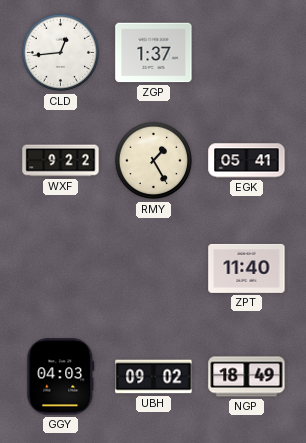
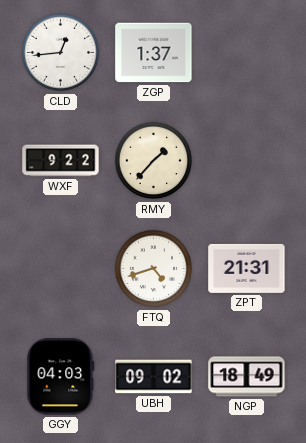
RMY: 1:25 -> 1:37
EGK: 05:41 -> none
FTQ: none -> 4:42
ZPT: 11:40 -> 21:31
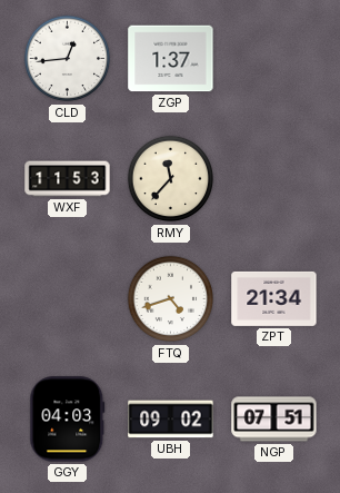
WXF: 9:22 -> 11:53
RMY: 1:37 -> 11:37
ZPT: 21:31 -> 21:34
NGP: 18:49 -> 07:51
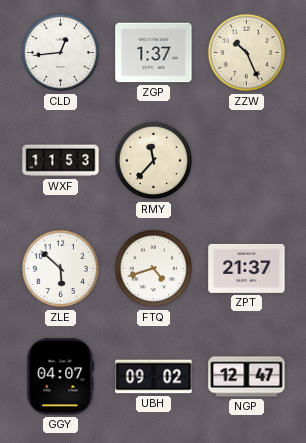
ZZW: none -> 10:26
ZLE: none -> 5:52
ZPT: 21:34 -> 21:37
GGY: 04:03 -> 04:07
NGP: 07:51 -> 12:47
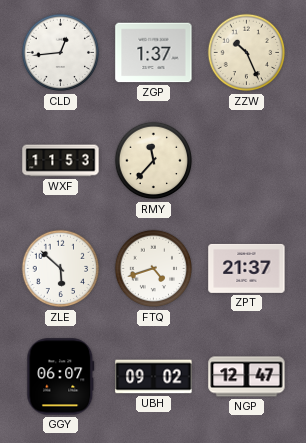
GGY: 04:07 -> 06:07
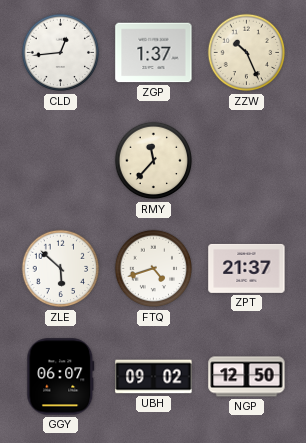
WXF: 11:53 -> none
NGP: 12:47 -> 12:50
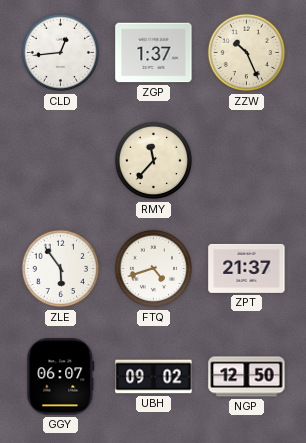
ZLE: 5:52 -> 5:54
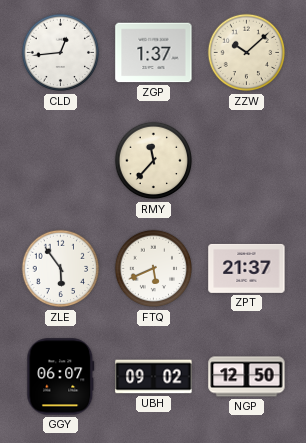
ZZW: 10:26 -> 10:08
FTQ: 4:42 -> 5:41
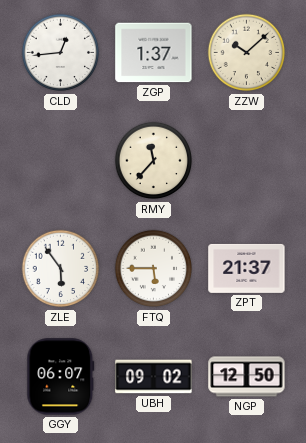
FTQ: 5:41 -> 5:45
